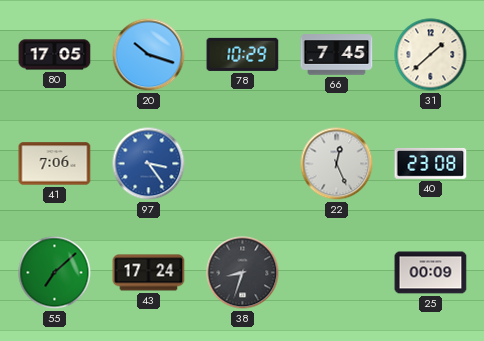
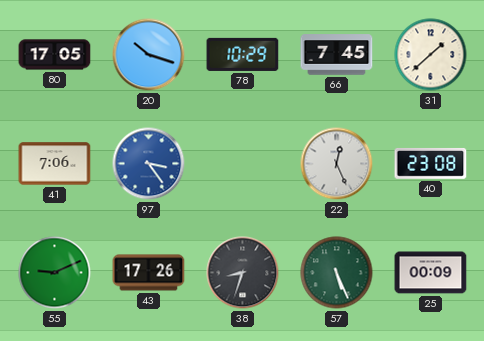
55: 7:08 -> 9:11
43: 17:24 -> 17:26
57: none -> 5:26
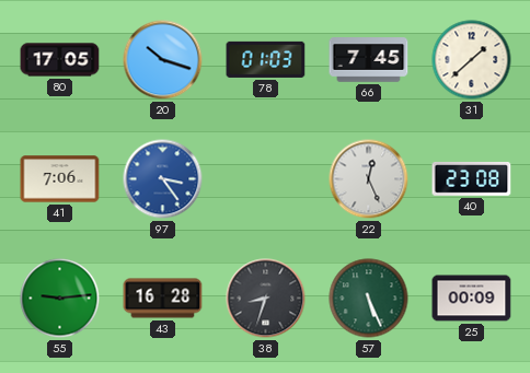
78: 10:29 -> 01:03
55: 9:11 -> 9:14
43: 17:26 -> 16:28
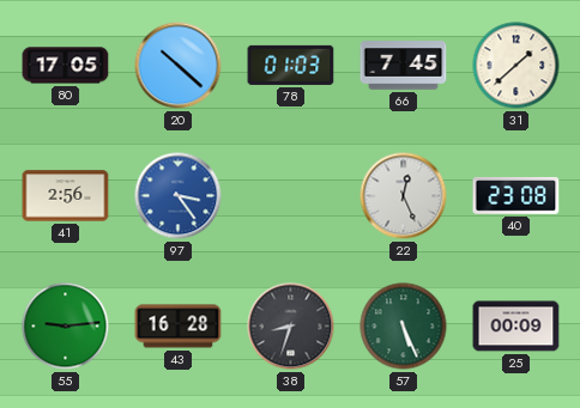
20: 10:18 -> 10:22
41: 7:06 -> 2:56
